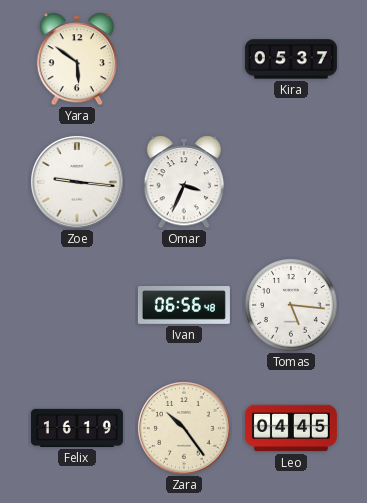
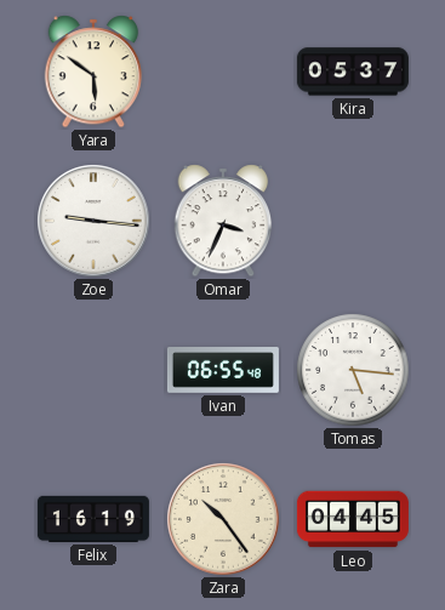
Ivan: 06:56 -> 06:55
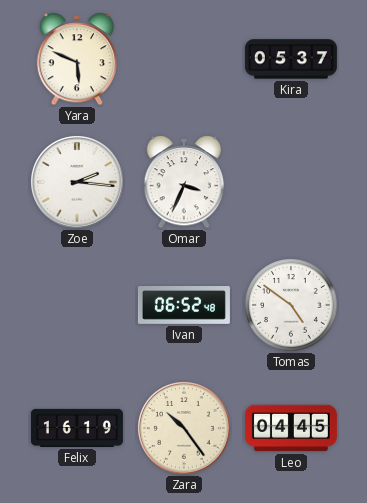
Yara: 5:51 -> 5:49
Zoe: 9:16 -> 2:16
Ivan: 06:55 -> 06:52
Tomas: 5:16 -> 4:51
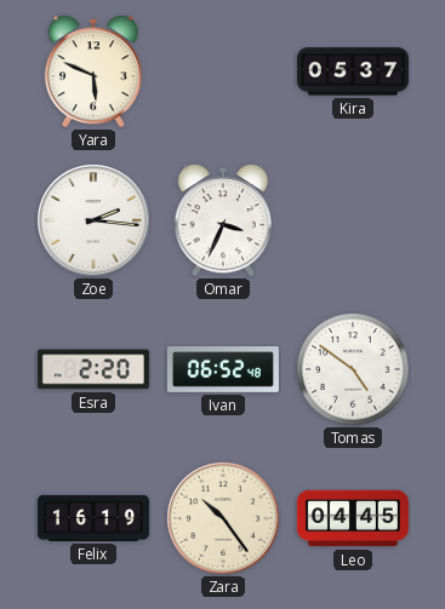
Esra: none -> 2:20
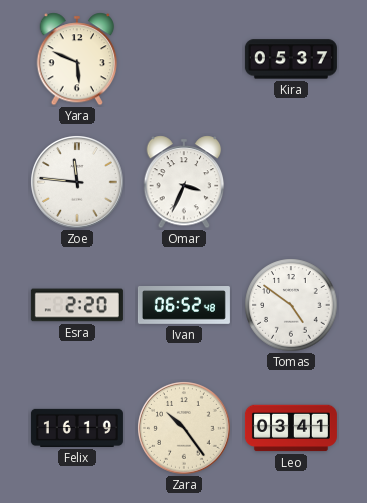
Zoe: 2:16 -> 11:46
Leo: 04:45 -> 03:41
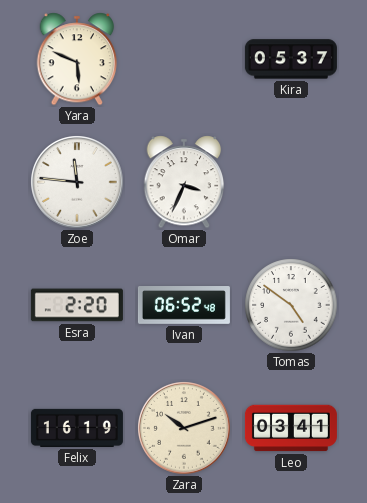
Zara: 10:24 -> 10:12
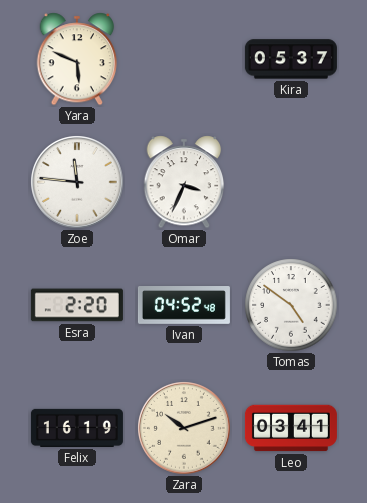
Ivan: 06:52 -> 04:52
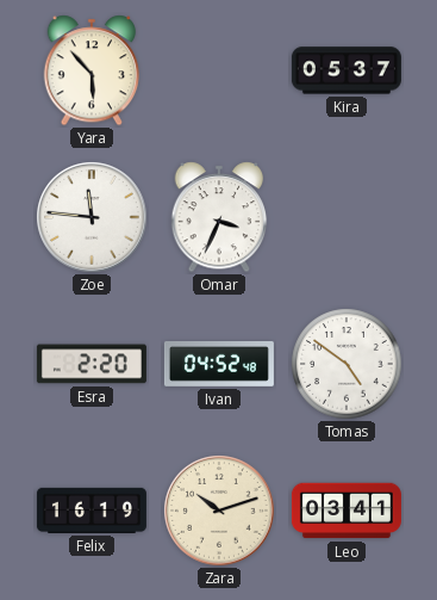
Yara: 5:49 -> 5:53
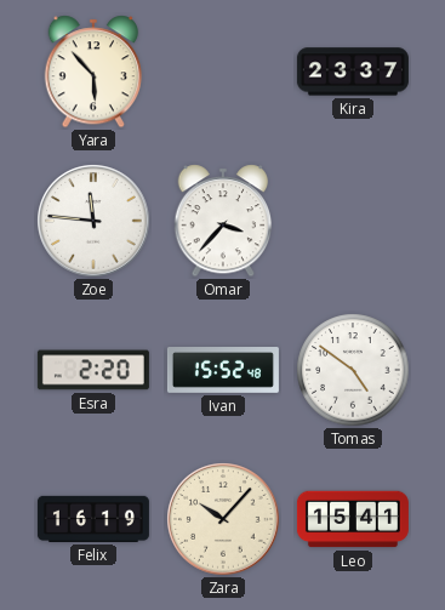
Kira: 05:37 -> 23:37
Omar: 3:34 -> 3:37
Ivan: 04:52 -> 15:52
Zara: 10:12 -> 10:07
Leo: 03:41 -> 15:41
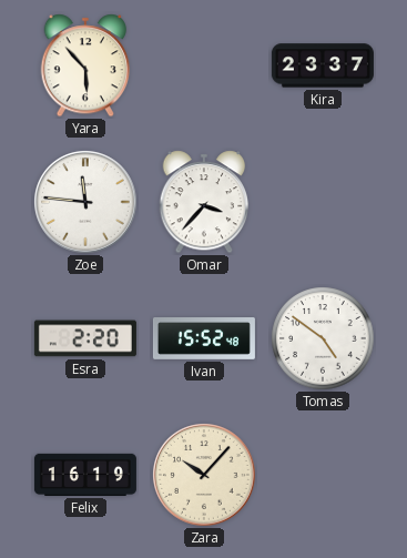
Leo: 15:41 -> none
